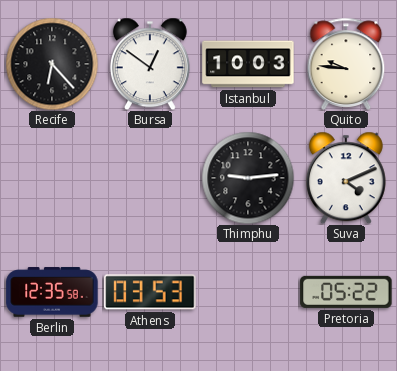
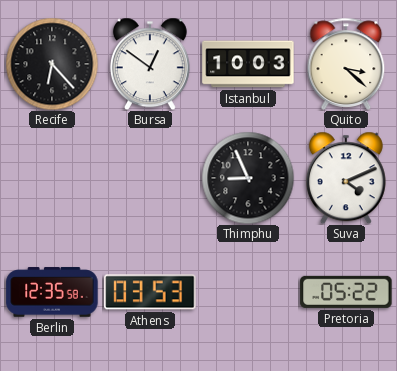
Quito: 9:46 -> 3:22
Thimphu: 9:14 -> 8:56
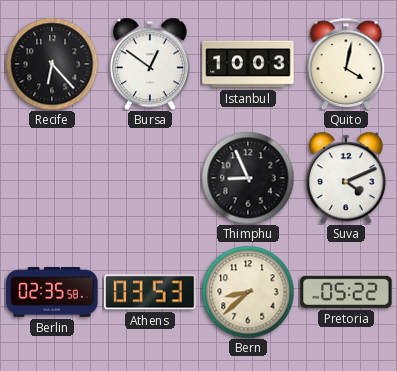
Quito: 3:22 -> 4:02
Berlin: 12:35 -> 02:35
Bern: none -> 8:38
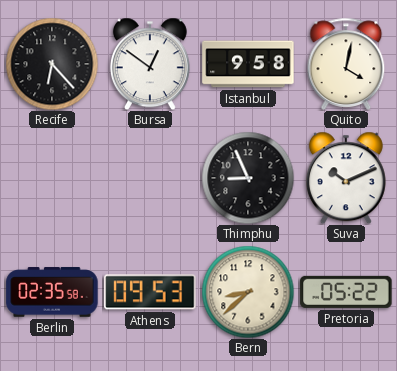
Istanbul: 10:03 -> 9:58
Suva: 4:11 -> 10:11
Athens: 03:53 -> 09:53
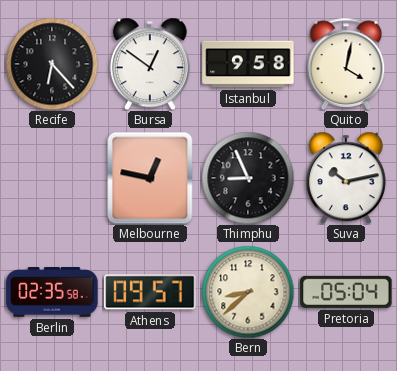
Melbourne: none -> 12:47
Suva: 10:11 -> 10:13
Athens: 09:53 -> 09:57
Pretoria: 05:22 -> 05:04
